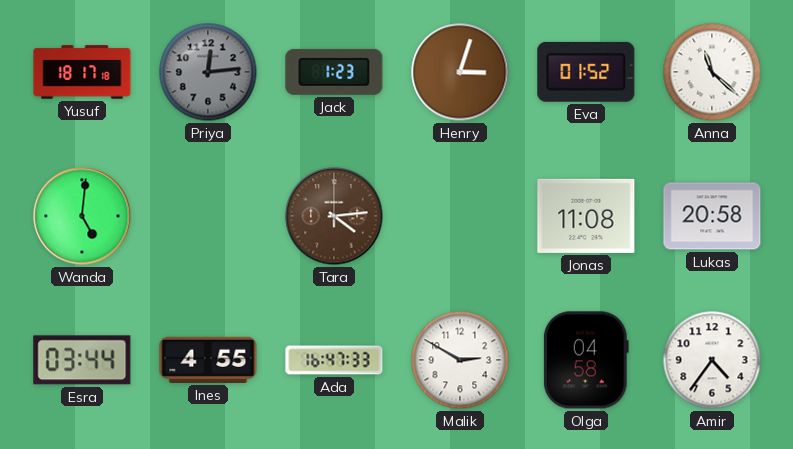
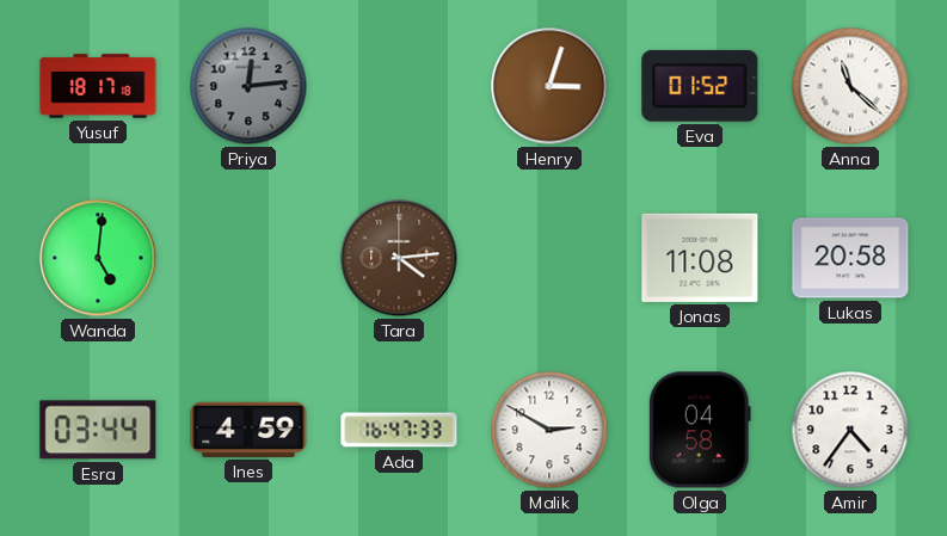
Jack: 1:23 -> none
Ines: 4:55 -> 4:59
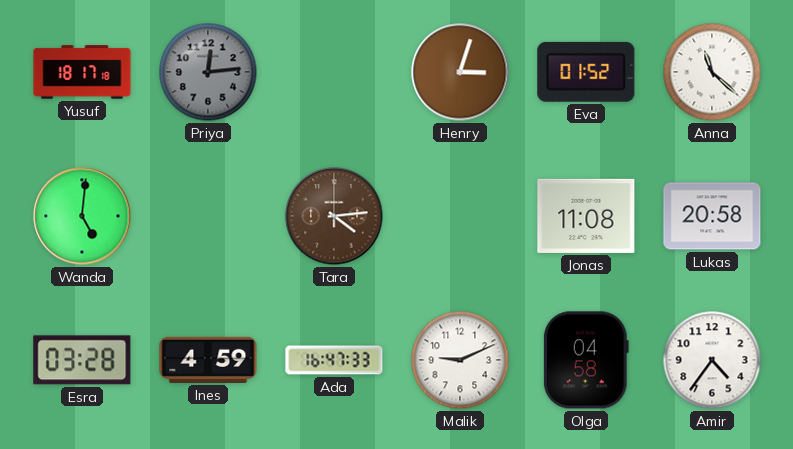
Esra: 03:44 -> 03:28
Malik: 2:50 -> 9:11
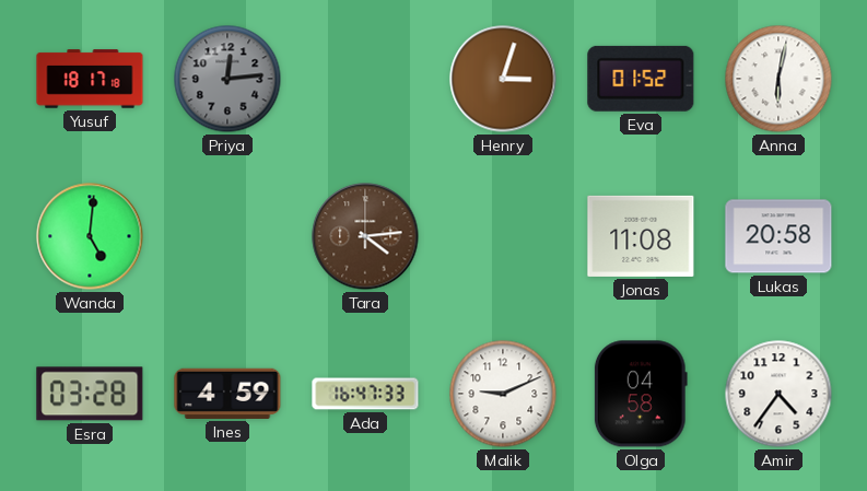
Anna: 11:22 -> 6:02
